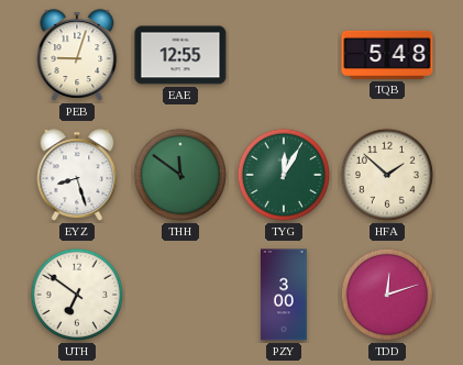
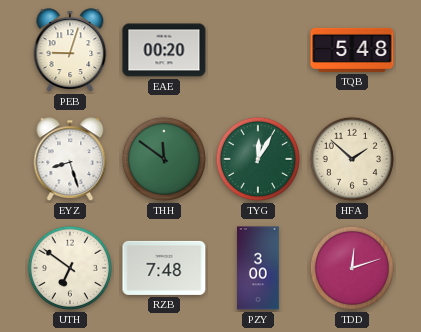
EAE: 12:55 -> 00:20
RZB: none -> 7:48
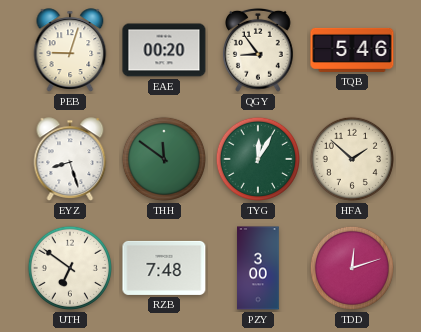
QGY: none -> 8:54
TQB: 5:48 -> 5:46
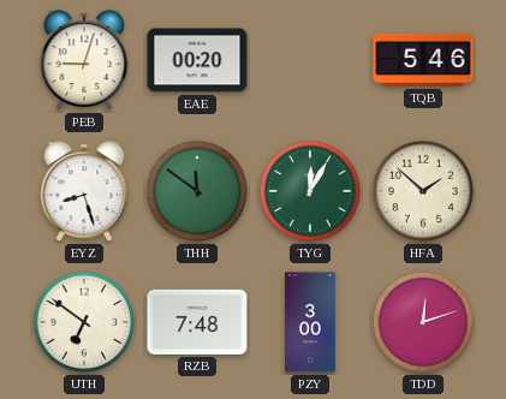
QGY: 8:54 -> none
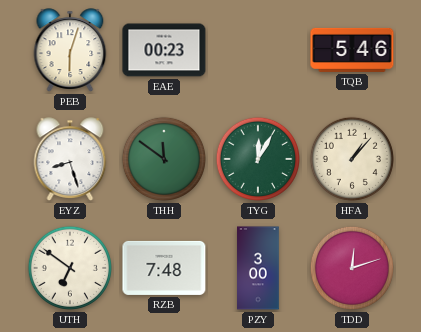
PEB: 9:03 -> 6:03
EAE: 00:20 -> 00:23
HFA: 1:52 -> 1:07
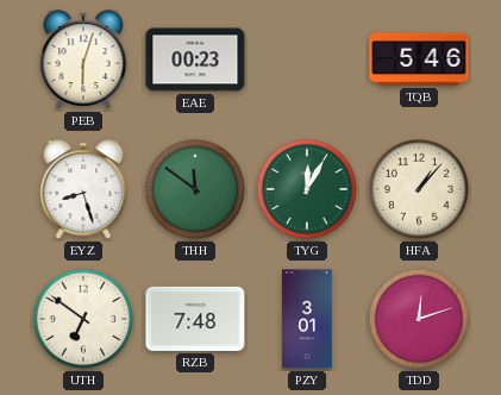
PZY: 3:00 -> 3:01
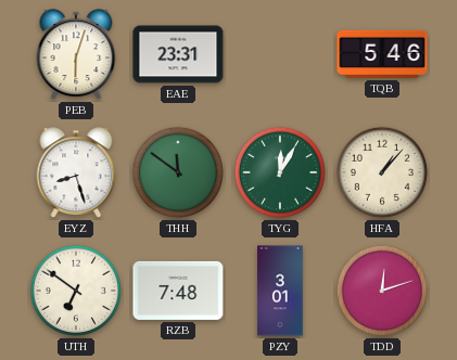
EAE: 00:23 -> 23:31
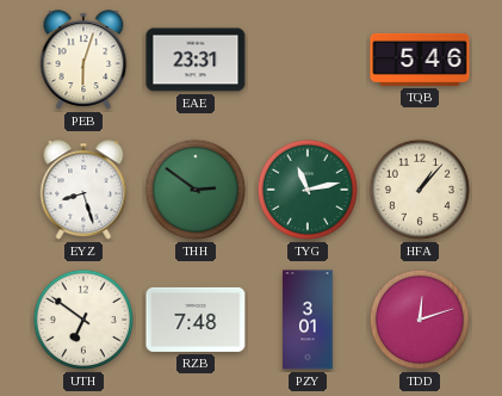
THH: 11:51 -> 2:51
TYG: 12:05 -> 11:13
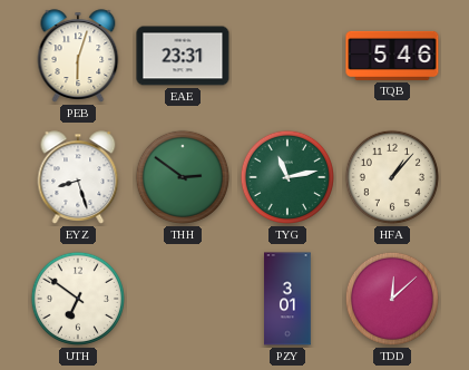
RZB: 7:48 -> none
TDD: 12:12 -> 12:08
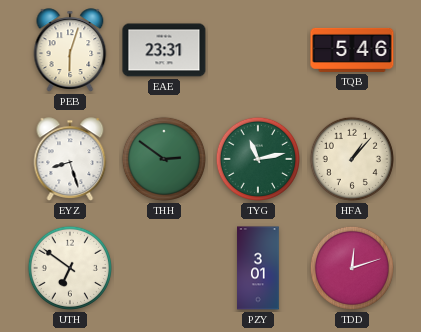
TDD: 12:08 -> 12:12
